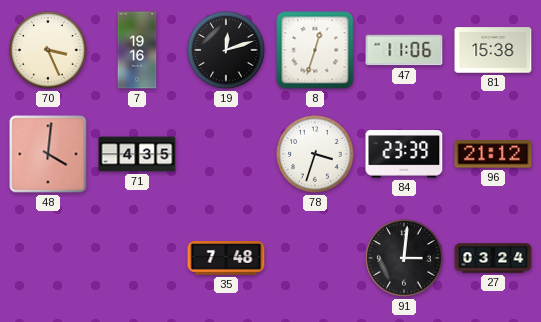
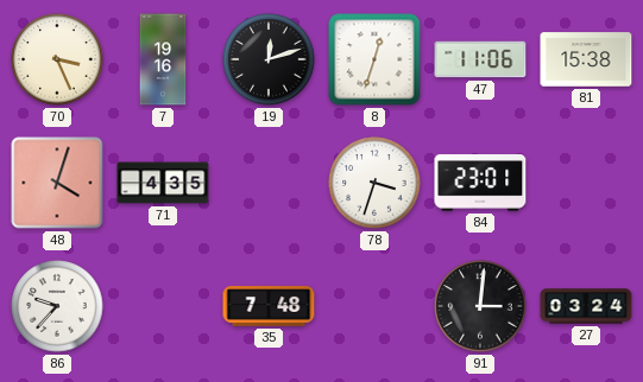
48: 4:01 -> 4:03
84: 23:39 -> 23:01
96: 21:12 -> none
86: none -> 9:37
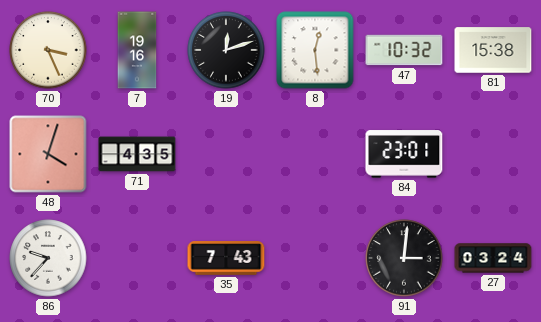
8: 12:33 -> 12:29
47: 11:06 -> 10:32
78: 3:33 -> none
35: 7:48 -> 7:43
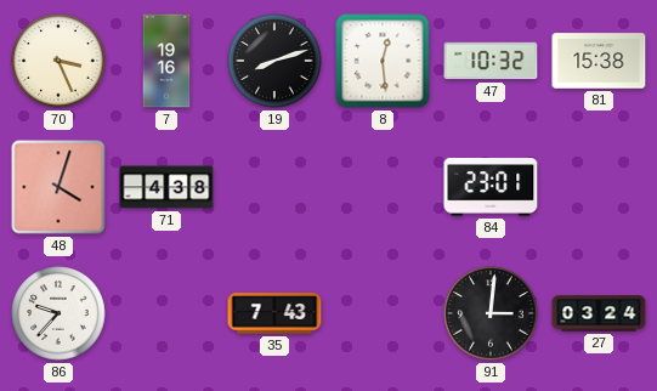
19: 12:12 -> 8:12
71: 4:35 -> 4:38
